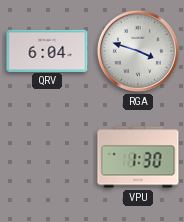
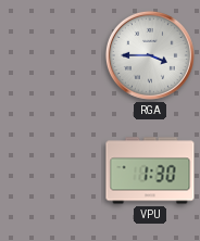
QRV: 6:04 -> none
RGA: 3:48 -> 3:45
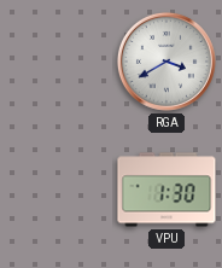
RGA: 3:45 -> 3:40
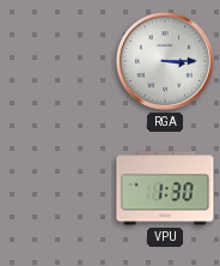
RGA: 3:40 -> 3:15
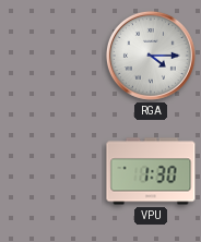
RGA: 3:15 -> 4:15
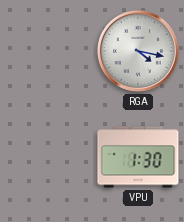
RGA: 4:15 -> 4:17
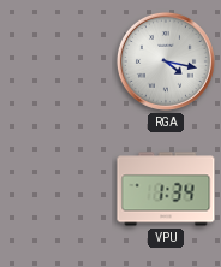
VPU: 1:30 -> 1:34
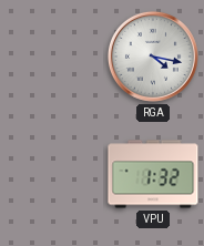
VPU: 1:34 -> 1:32
